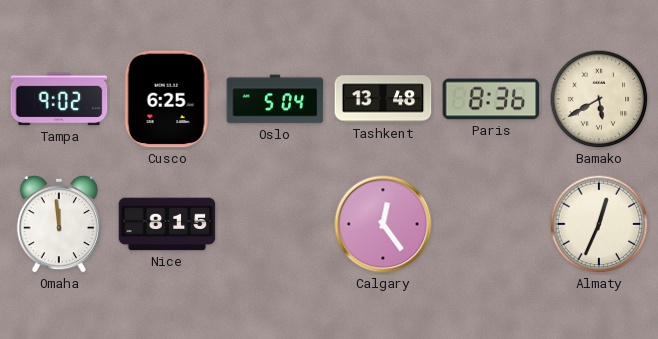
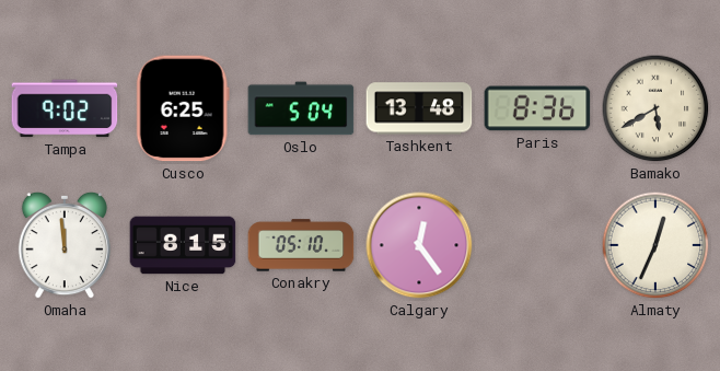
Conakry: none -> 05:10
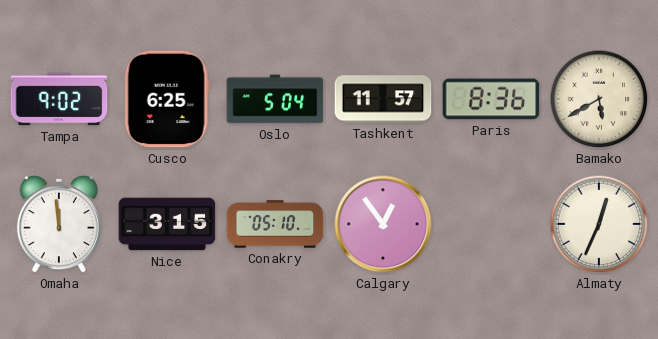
Tashkent: 13:48 -> 11:57
Nice: 8:15 -> 3:15
Calgary: 12:24 -> 12:54
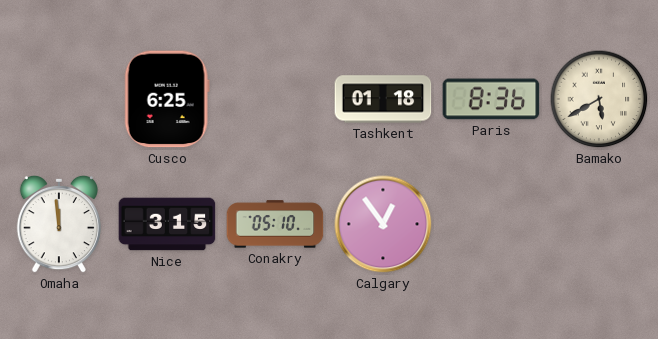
Tampa: 9:02 -> none
Oslo: 5:04 -> none
Tashkent: 11:57 -> 01:18
Almaty: 12:34 -> none
